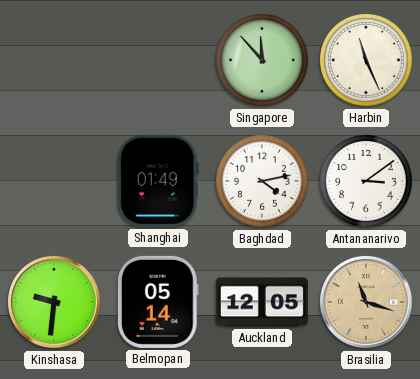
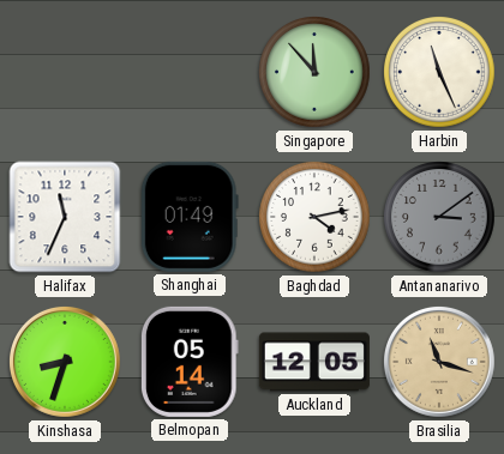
Halifax: none -> 11:34
Antananarivo dial: white -> grey
Kinshasa: 9:31 -> 8:33
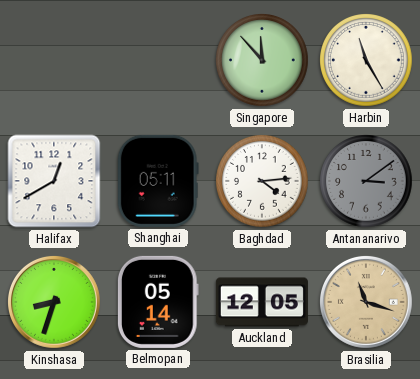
Harbin: 11:26 -> 11:25
Halifax: 11:34 -> 12:40
Shanghai: 01:49 -> 05:11
Baghdad: 4:13 -> 4:14
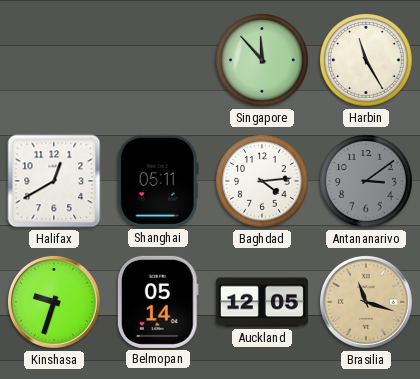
Kinshasa: 8:33 -> 9:33
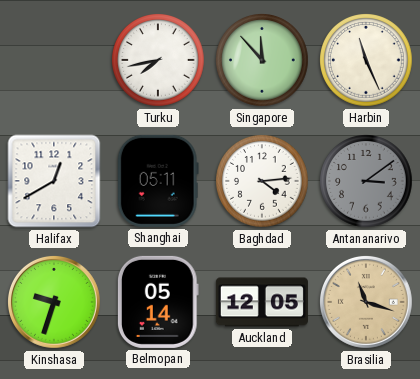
Turku: none -> 7:43
Harbin: 11:25 -> 11:26
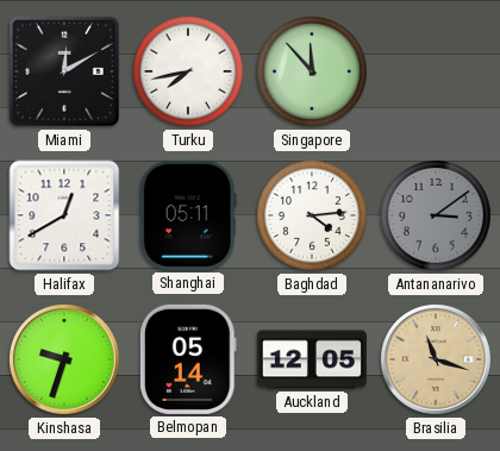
Miami: none -> 12:10
Harbin: 11:26 -> none
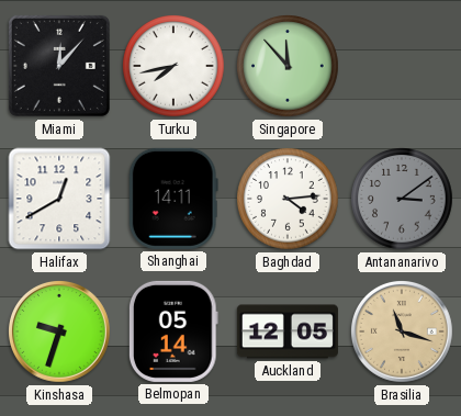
Miami: 12:10 -> 12:07
Shanghai: 05:11 -> 14:11
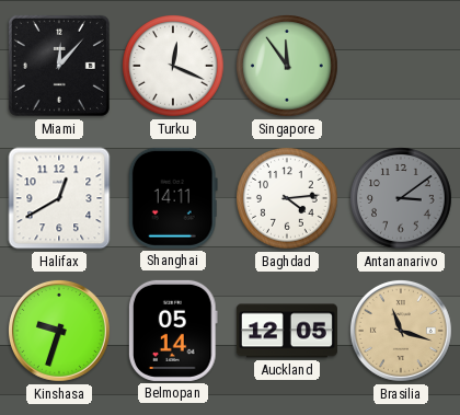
Turku: 7:43 -> 12:19
Singapore: 11:53 -> 11:54
